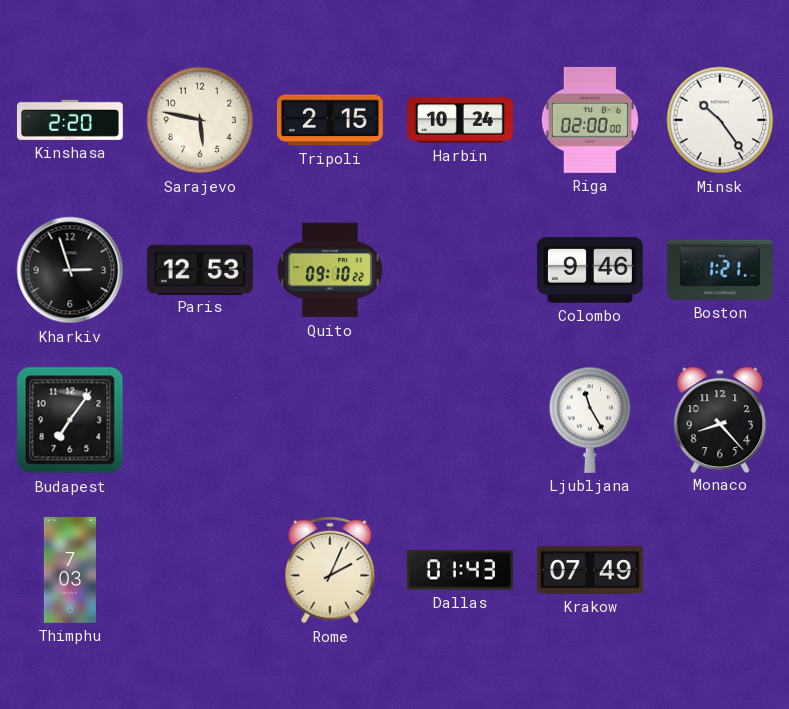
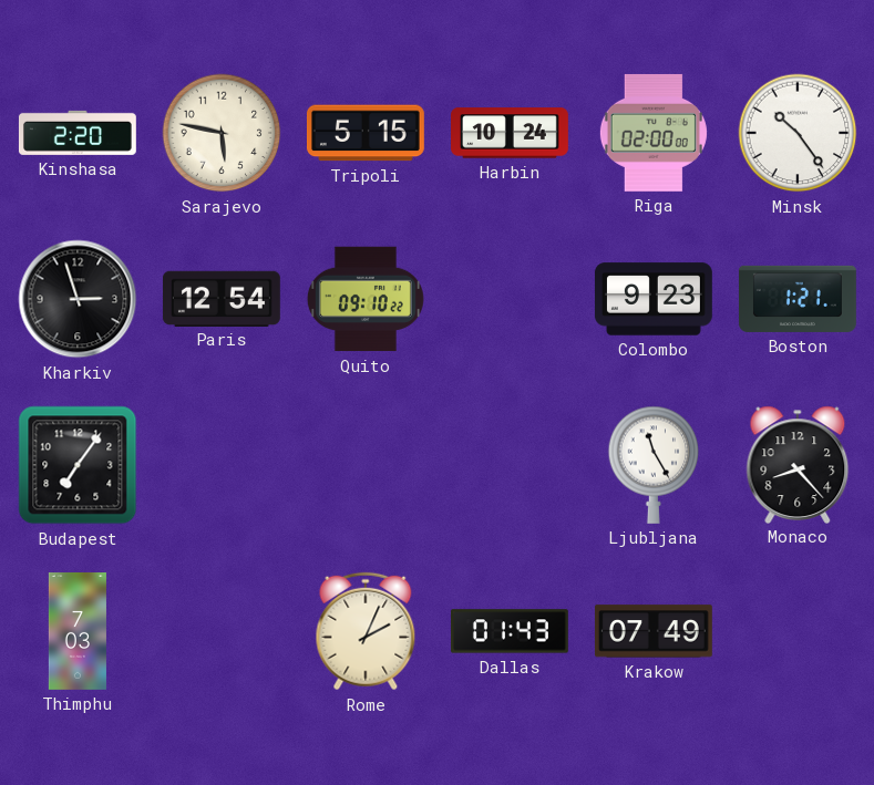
Tripoli: 2:15 -> 5:15
Paris: 12:53 -> 12:54
Colombo: 9:46 -> 9:23
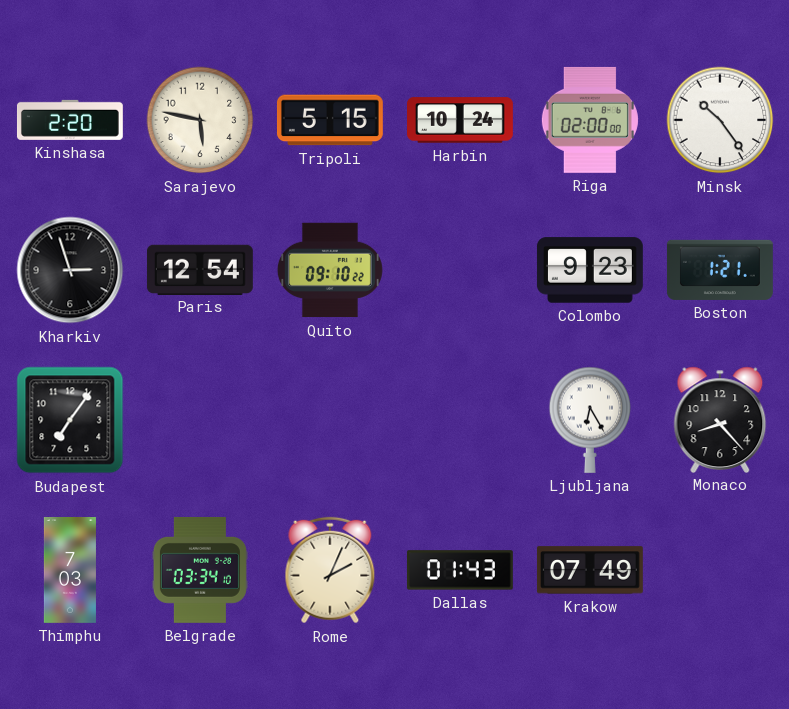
Ljubljana: 11:25 -> 6:25
Belgrade: none -> 03:34
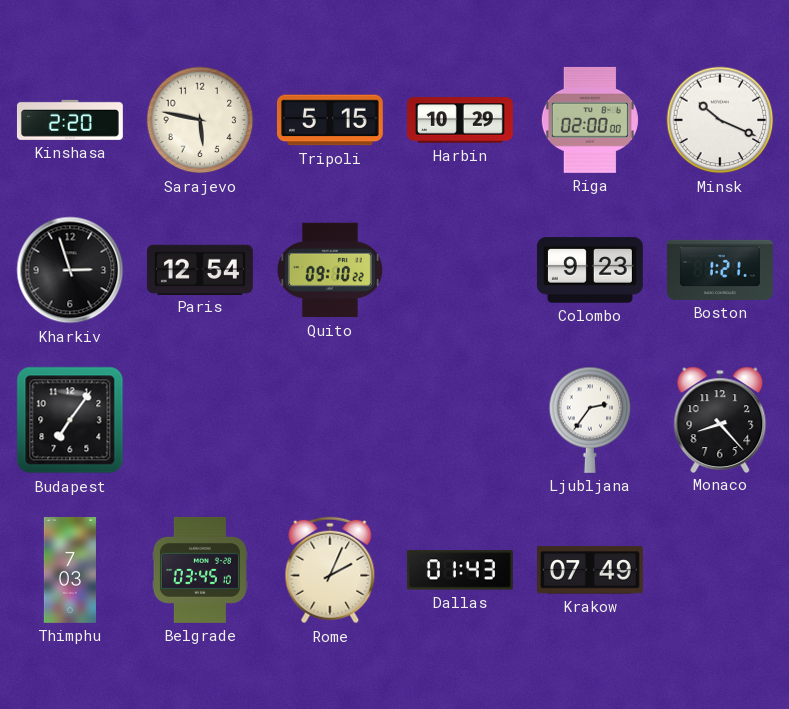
Harbin: 10:24 -> 10:29
Minsk: 10:24 -> 10:19
Ljubljana: 6:25 -> 2:36
Belgrade: 03:34 -> 03:45
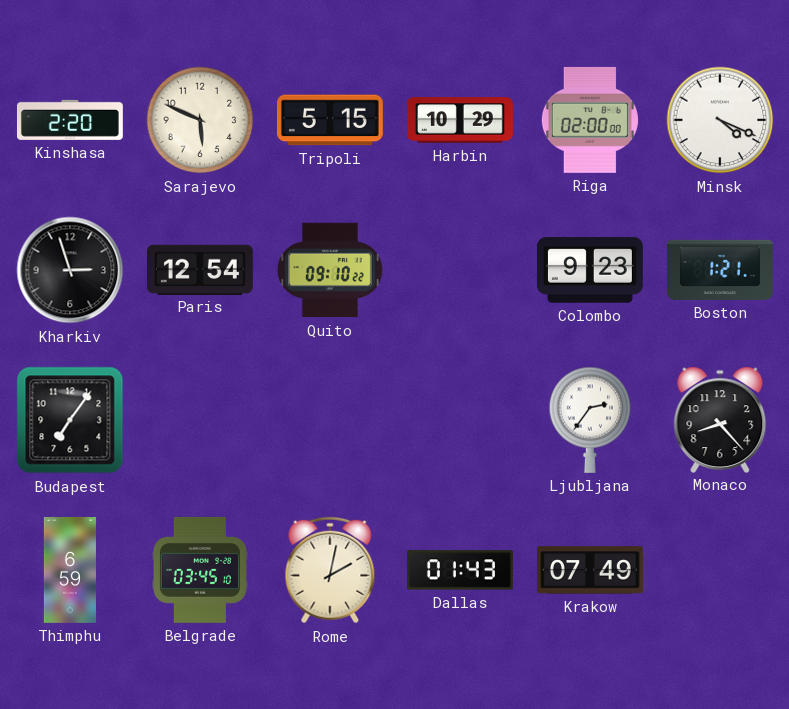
Sarajevo: 5:47 -> 5:49
Minsk: 10:19 -> 4:19
Thimphu: 7:03 -> 6:59
Rome: 2:04 -> 2:02
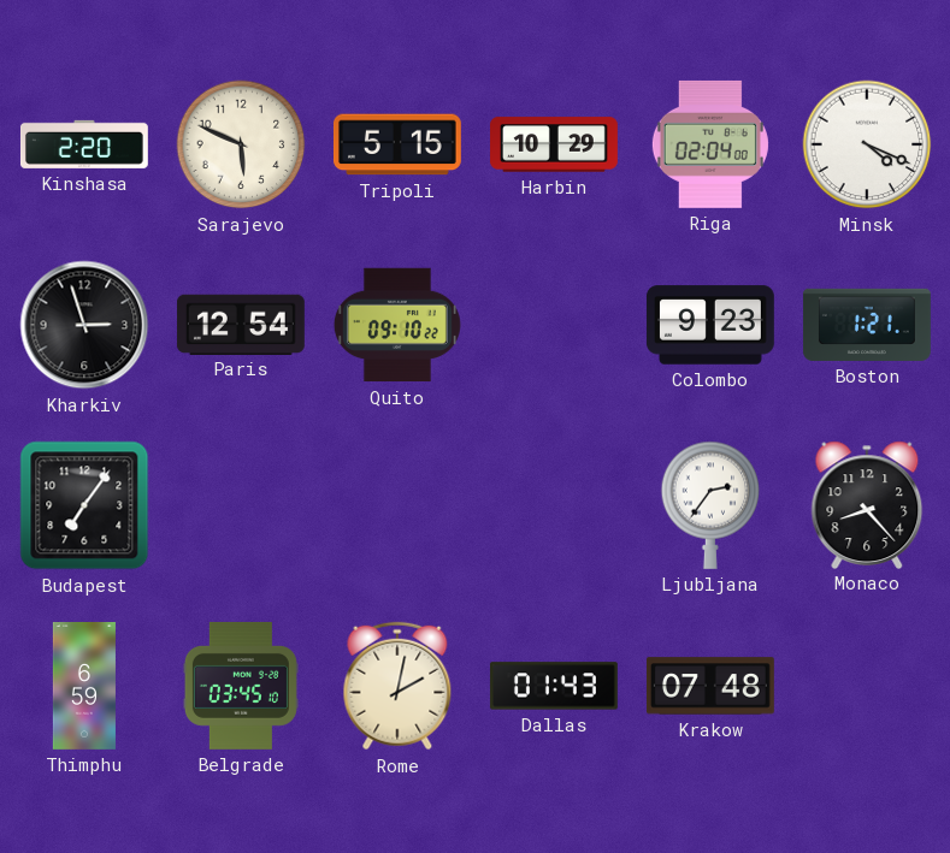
Riga: 02:00 -> 02:04
Krakow: 07:49 -> 07:48
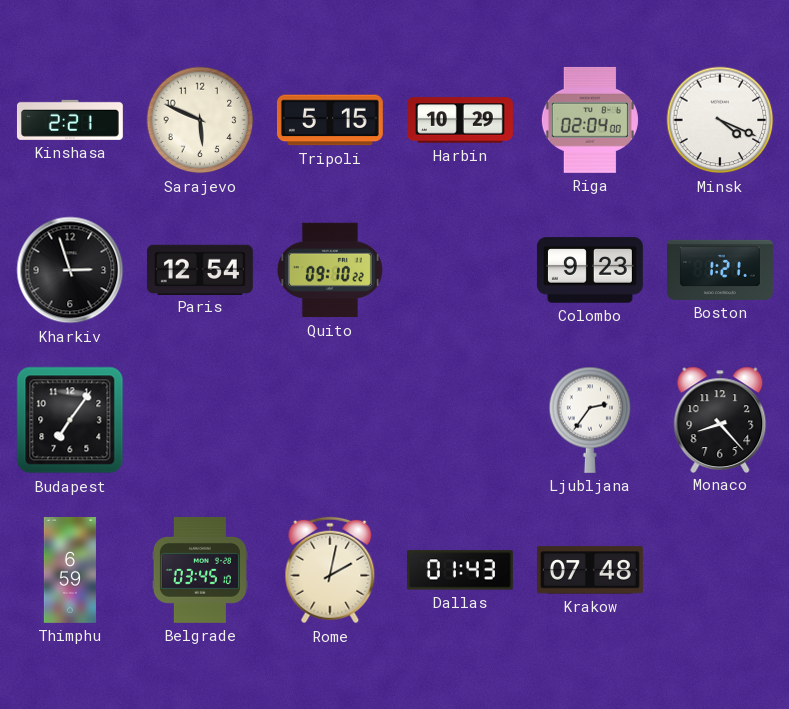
Kinshasa: 2:20 -> 2:21
